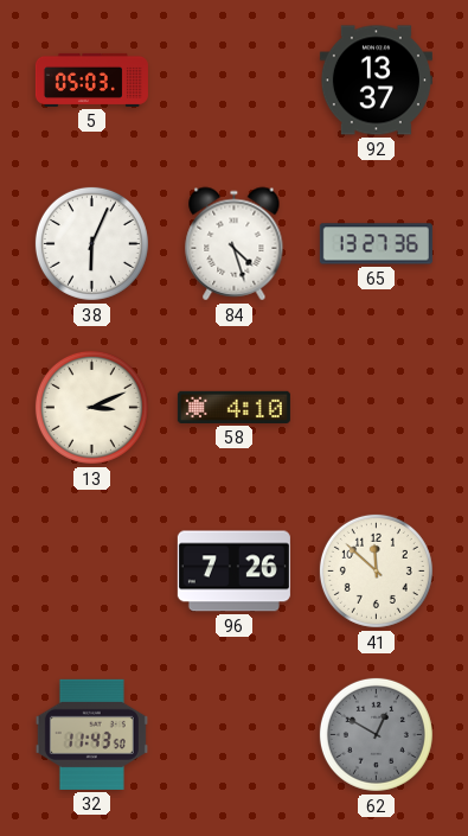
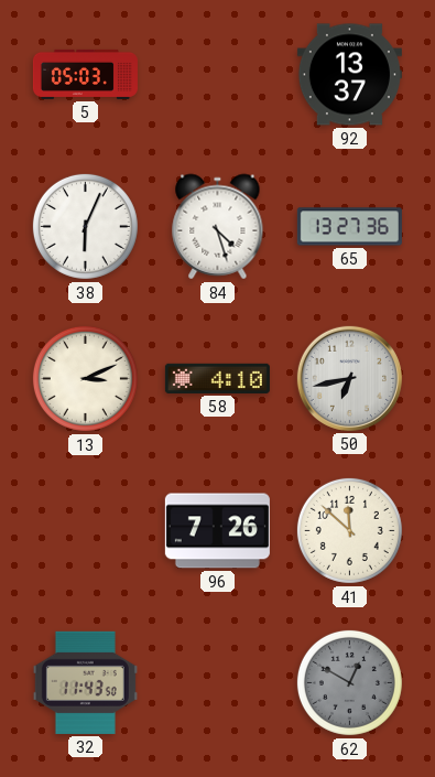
50: none -> 6:43
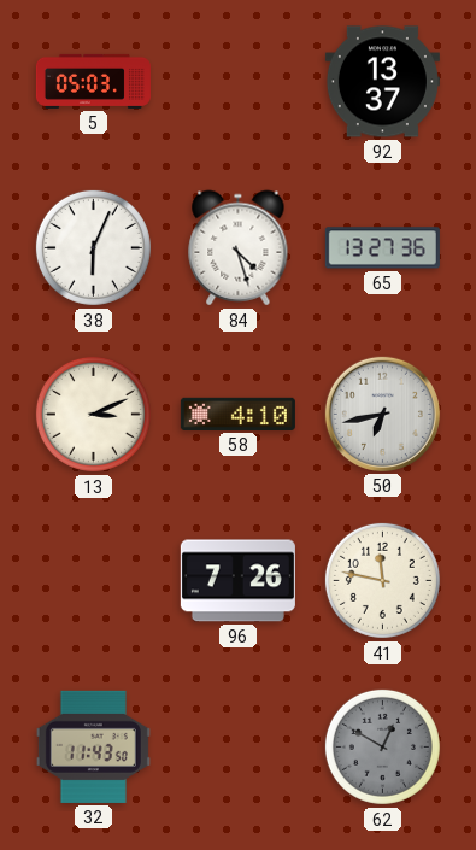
41: 11:52 -> 11:47
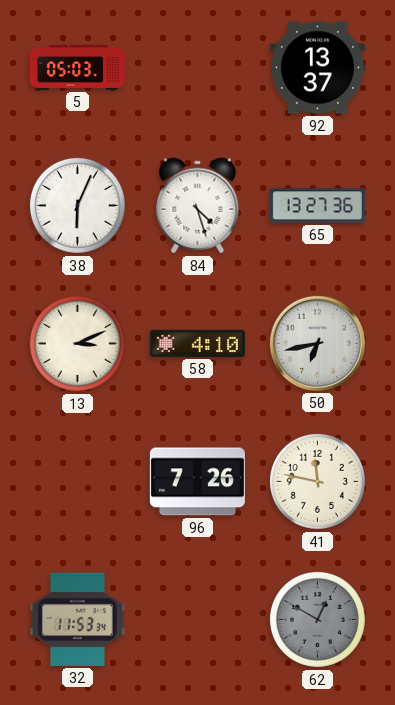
32: 11:43 -> 11:53
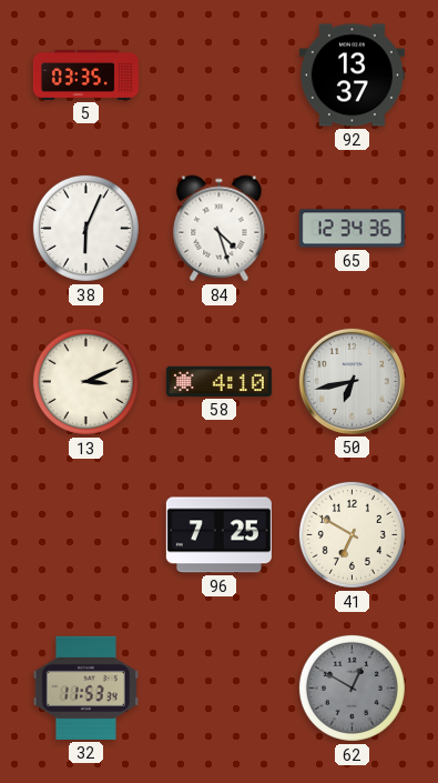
5: 05:03 -> 03:35
65: 13:27 -> 12:34
96: 7:26 -> 7:25
41: 11:47 -> 6:50
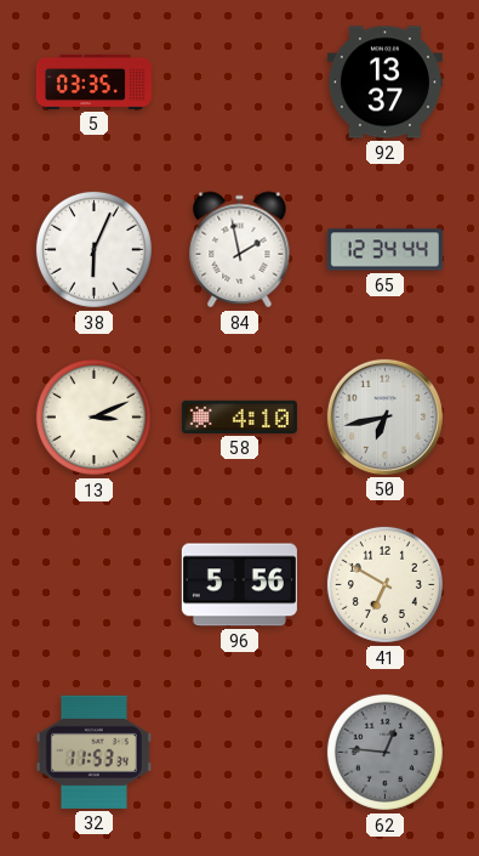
84: 4:27 -> 1:58
65: 12:34:36 -> 12:34:44
96: 7:25 -> 5:56
62: 12:50 -> 12:46
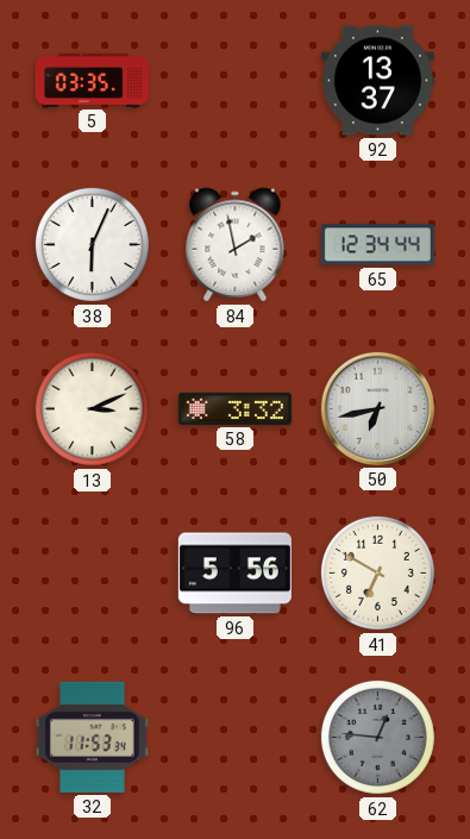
58: 4:10 -> 3:32
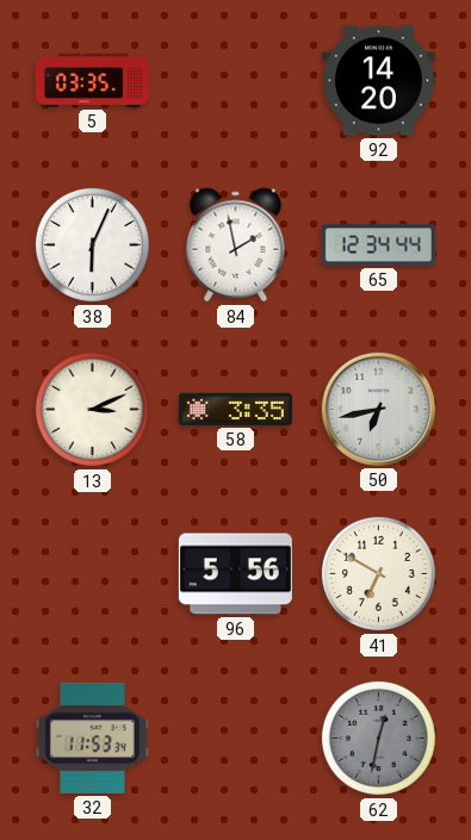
92: 13:37 -> 14:20
58: 3:32 -> 3:35
62: 12:46 -> 12:32
